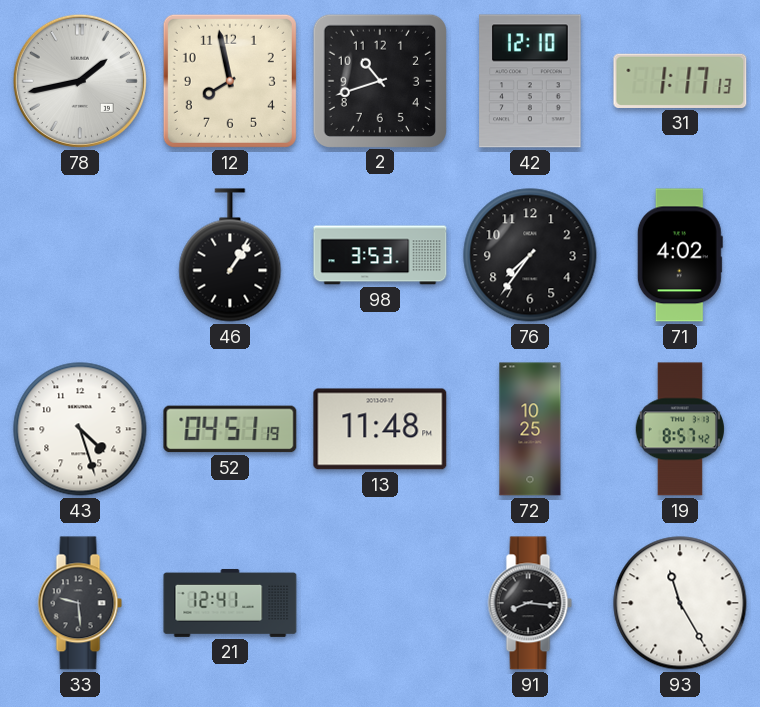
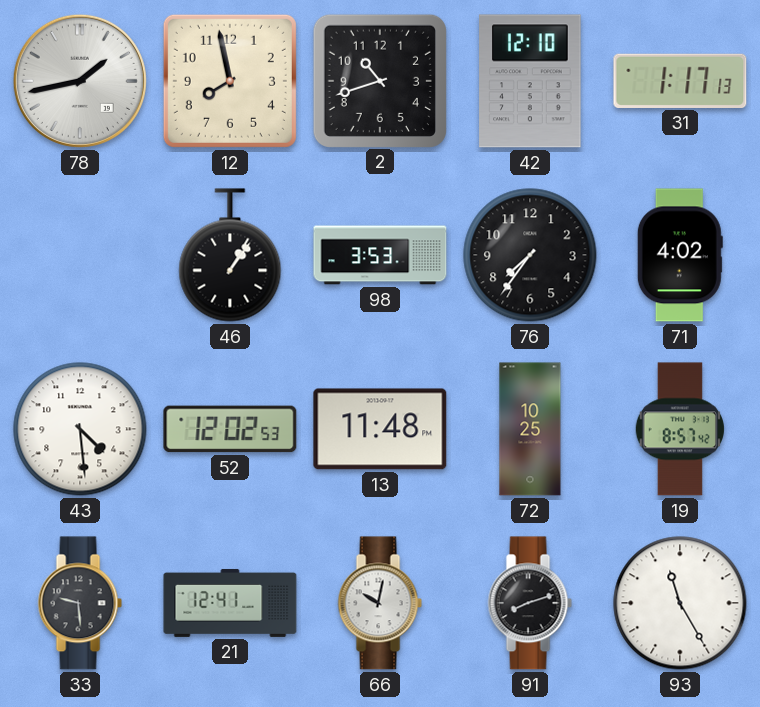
43: 4:27 -> 4:29
52: 04:51 -> 12:02
66: none -> 10:02
91: 8:16 -> 8:12
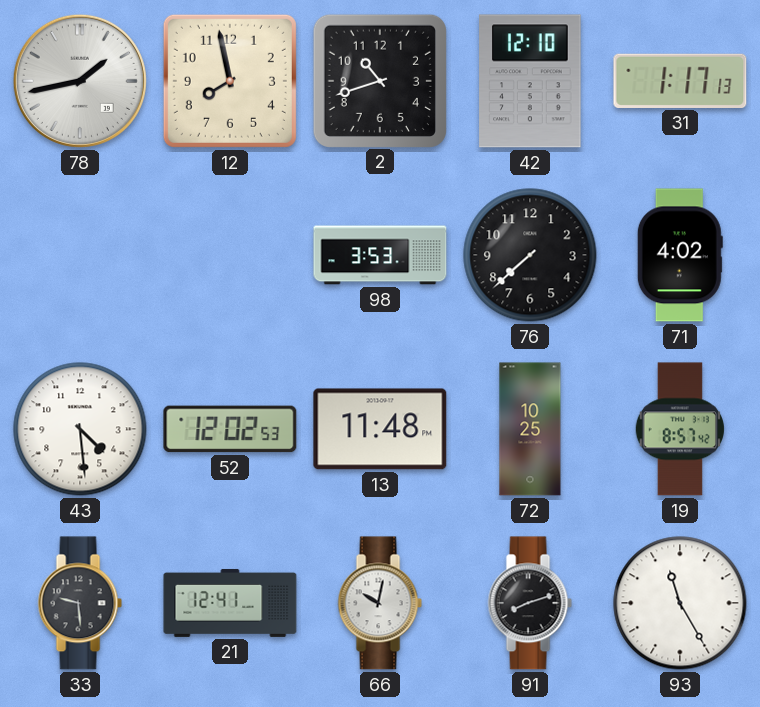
46: 1:06 -> none
76: 7:36 -> 7:38
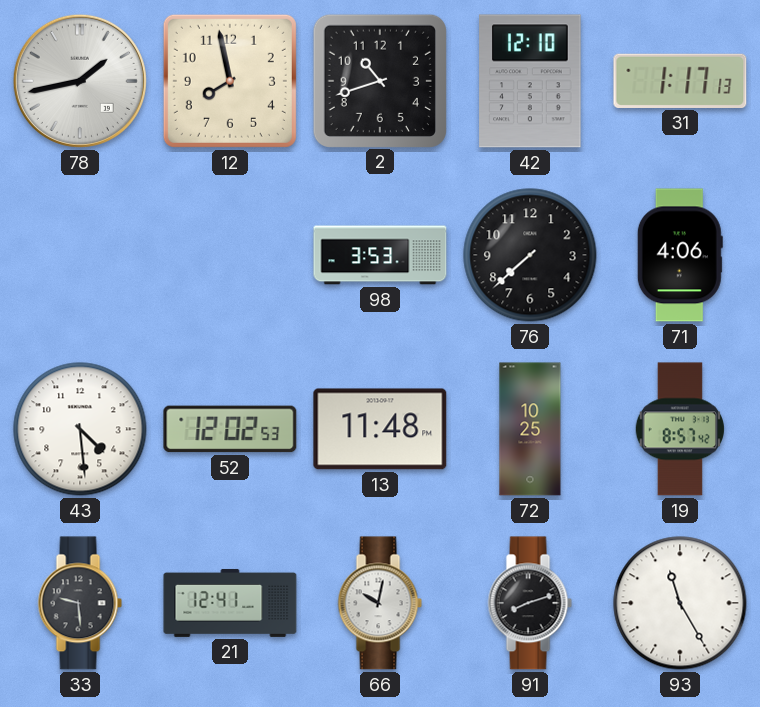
71: 4:02 -> 4:06
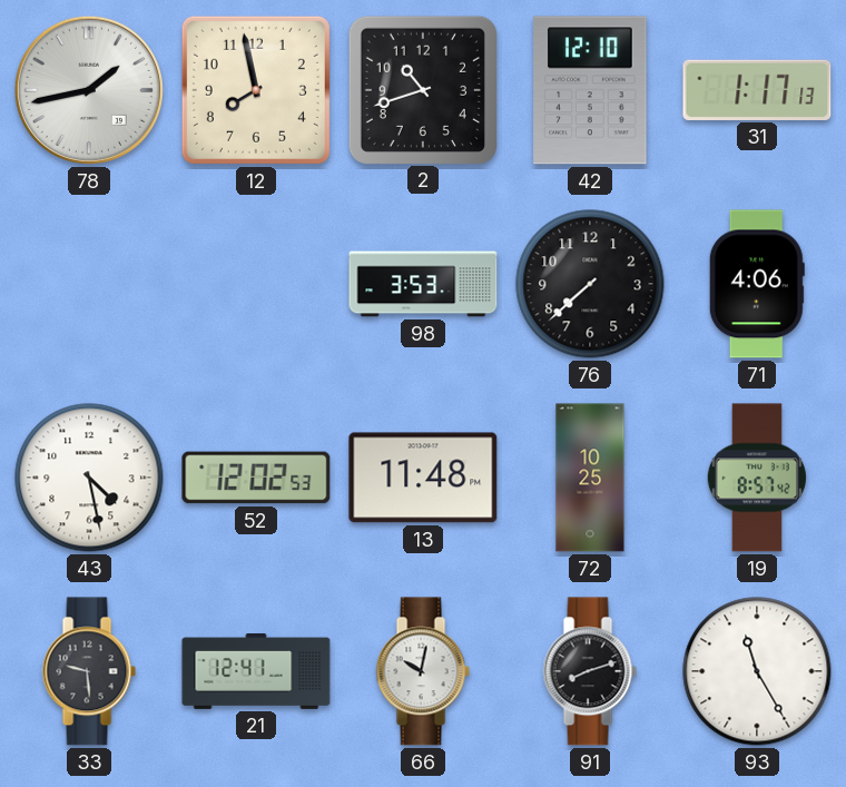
43: 4:29 -> 4:28
